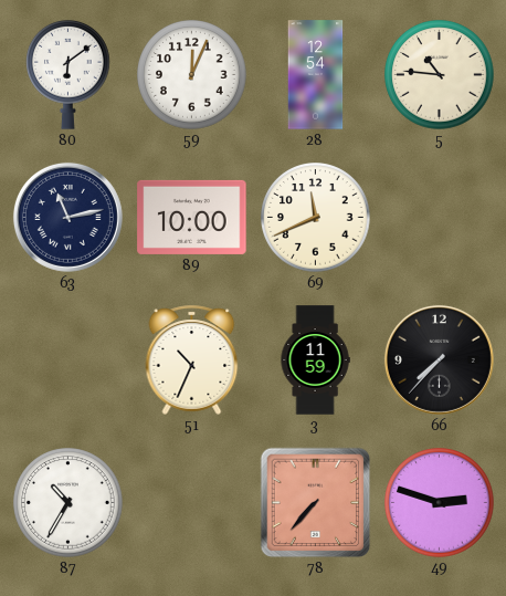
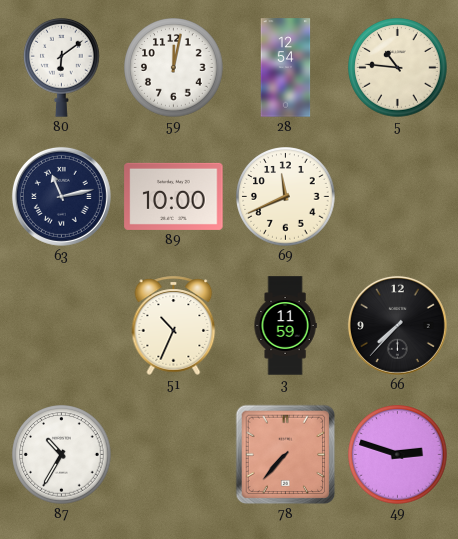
59: 12:04 -> 12:02
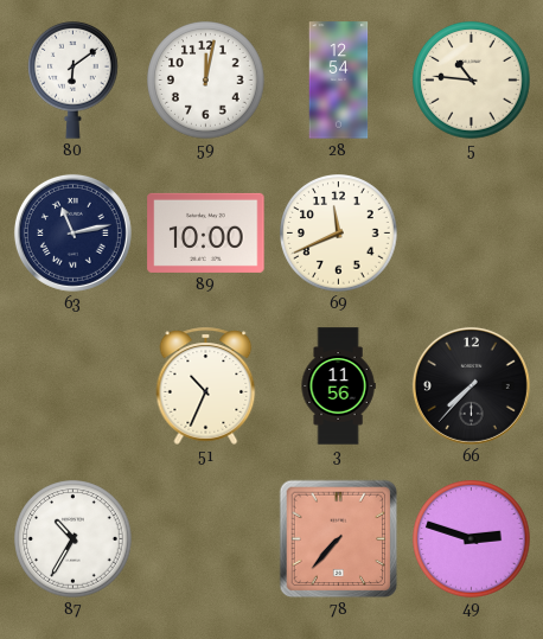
3: 11:59 -> 11:56
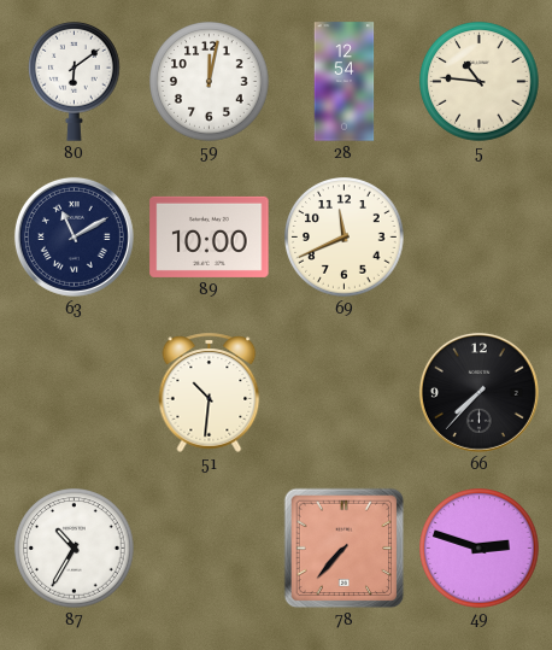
63: 11:13 -> 11:10
51: 10:34 -> 10:31
3: 11:56 -> none
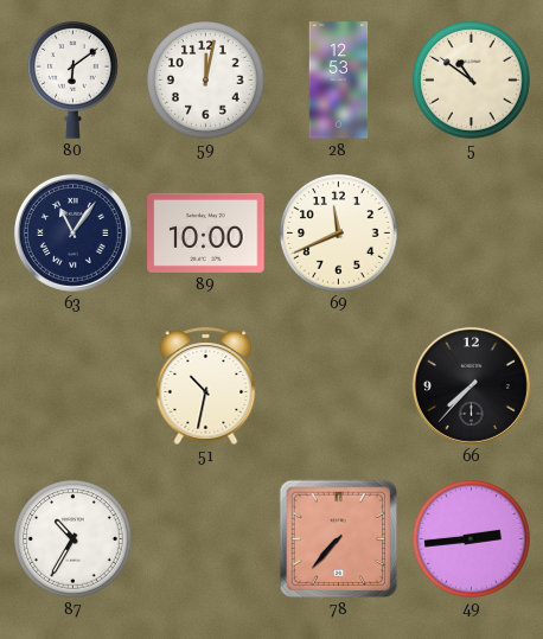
28: 12:54 -> 12:53
5: 10:46 -> 10:51
63: 11:10 -> 11:06
51: 10:31 -> 10:32
49: 2:48 -> 2:44
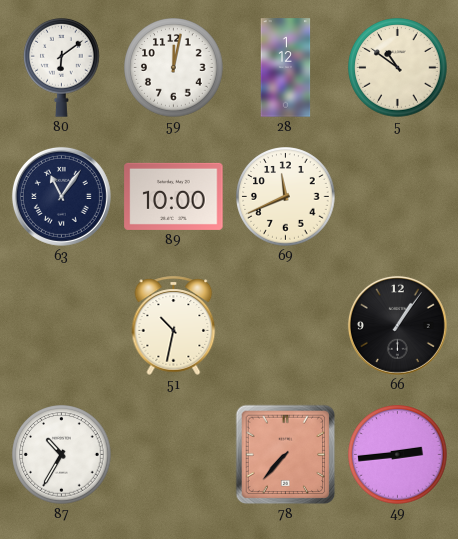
28: 12:53 -> 1:12
66: 7:37 -> 1:06
